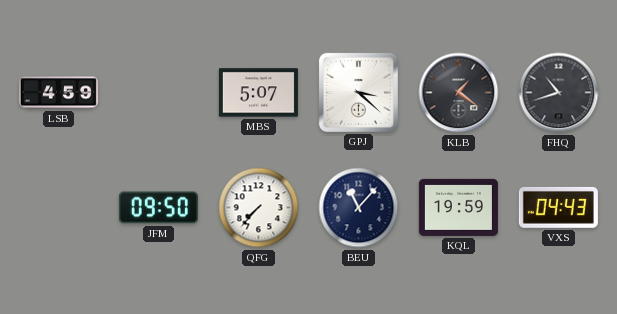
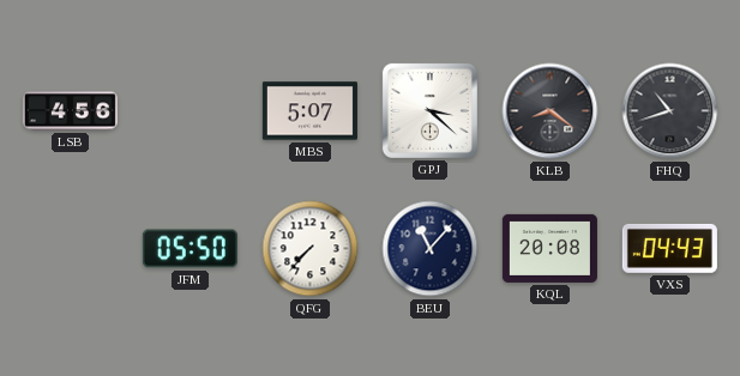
LSB: 4:59 -> 4:56
KLB: 1:21 -> 8:21
JFM: 09:50 -> 05:50
KQL: 19:59 -> 20:08
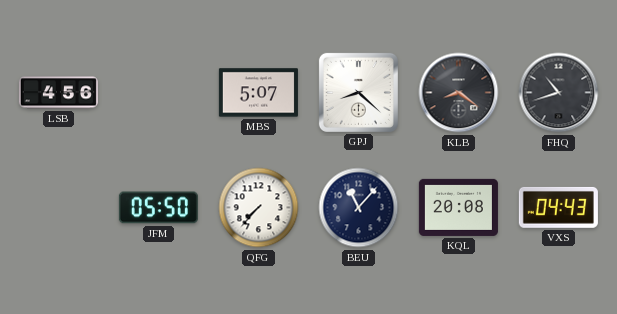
GPJ: 3:22 -> 8:22
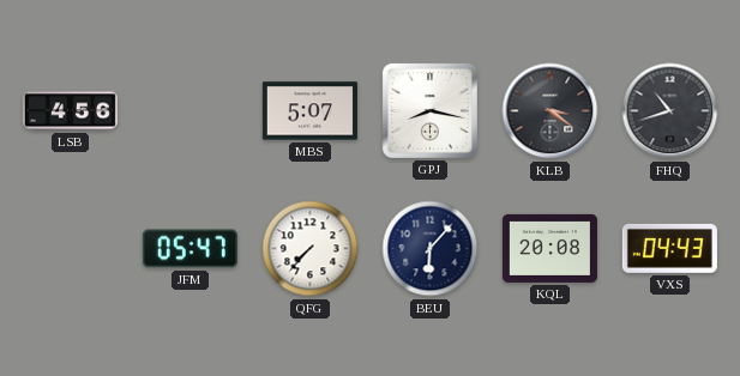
GPJ: 8:22 -> 8:17
KLB: 8:21 -> 3:21
JFM: 05:50 -> 05:47
BEU: 11:07 -> 6:07
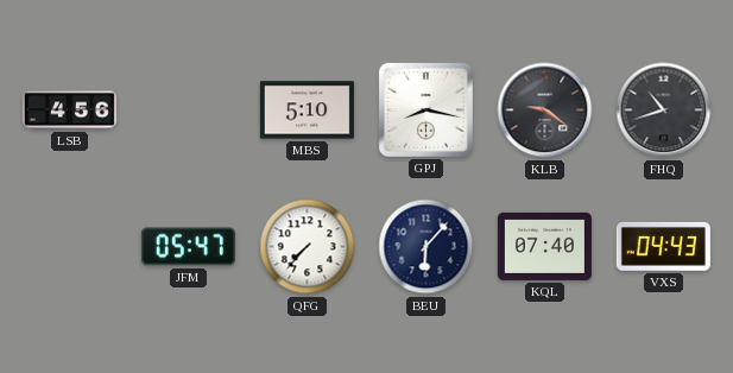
MBS: 5:07 -> 5:10
KLB: 3:21 -> 9:21
KQL: 20:08 -> 07:40
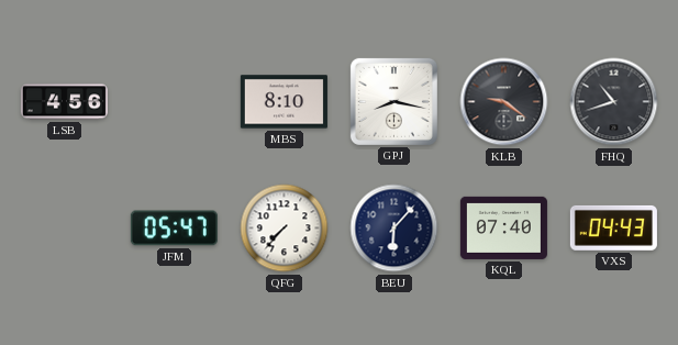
MBS: 5:10 -> 8:10
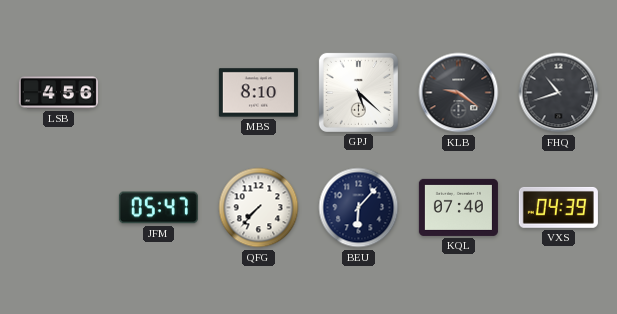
GPJ: 8:17 -> 5:22
VXS: 04:43 -> 04:39
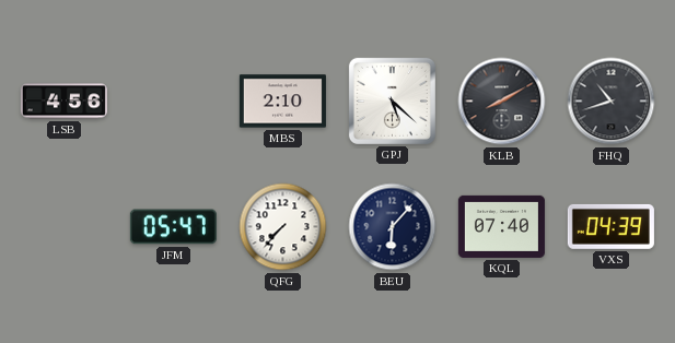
MBS: 8:10 -> 2:10
KLB: 9:21 -> 8:10
